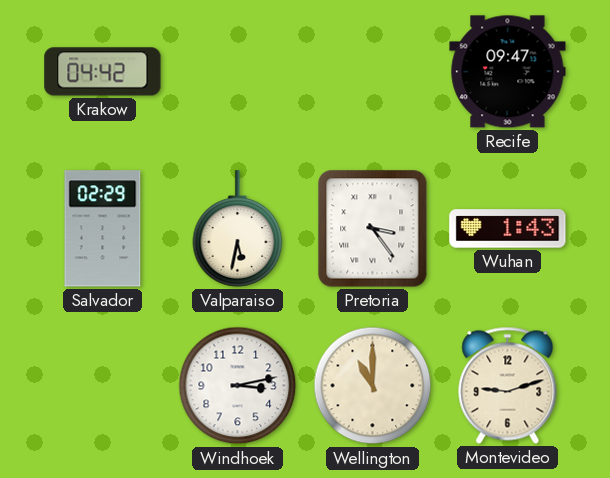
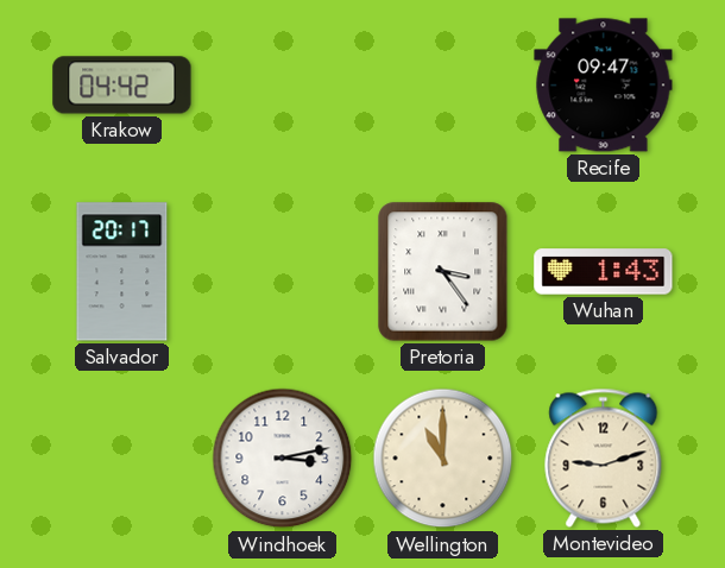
Salvador: 02:29 -> 20:17
Valparaiso: 5:32 -> none
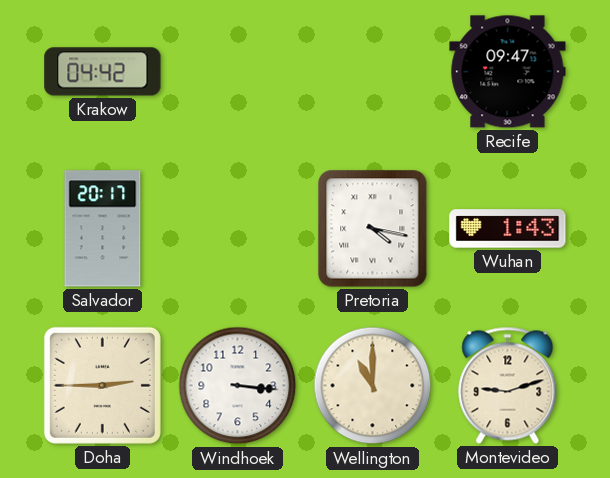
Pretoria: 3:24 -> 4:17
Doha: none -> 2:45
Windhoek: 3:13 -> 3:16
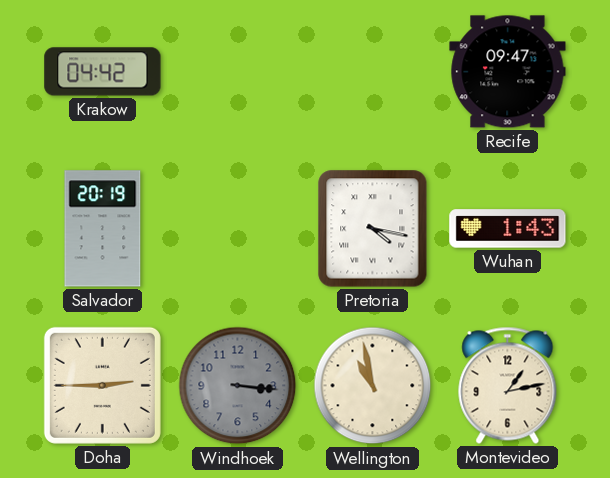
Salvador: 20:17 -> 20:19
Windhoek dial: white -> grey
Wellington: 11:00 -> 10:58
Montevideo: 9:12 -> 1:13
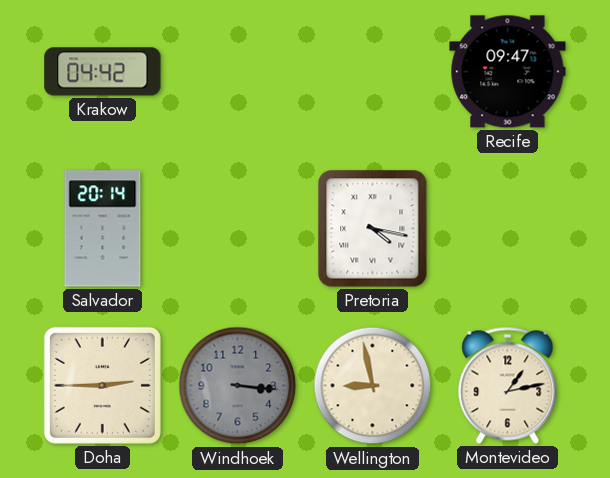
Salvador: 20:19 -> 20:14
Wuhan: 1:43 -> none
Wellington: 10:58 -> 8:58
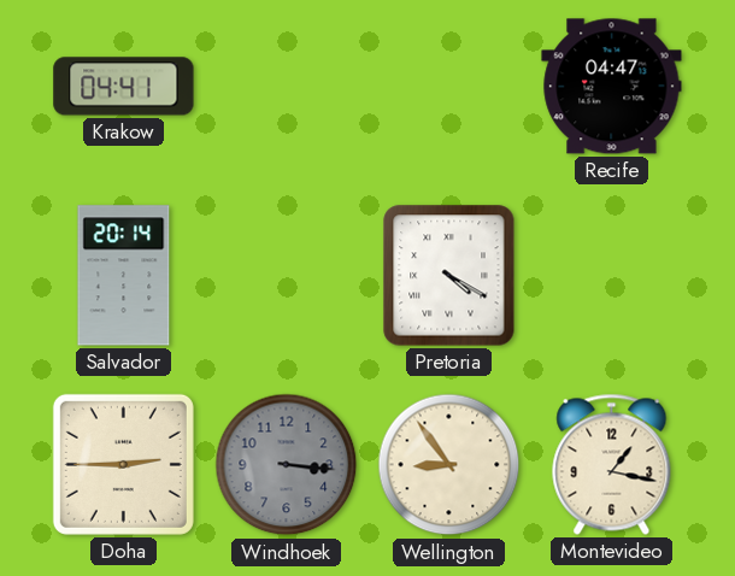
Krakow: 04:42 -> 04:41
Recife: 09:47 -> 04:47
Pretoria: 4:17 -> 4:20
Wellington: 8:58 -> 8:54
Montevideo: 1:13 -> 1:17
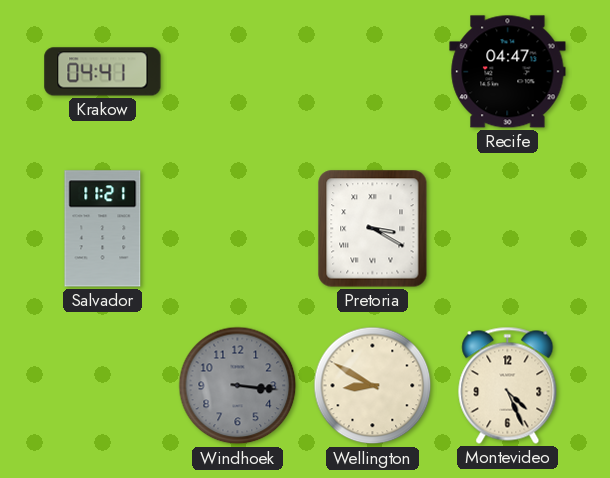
Salvador: 20:14 -> 11:21
Pretoria: 4:20 -> 3:20
Doha: 2:45 -> none
Wellington: 8:54 -> 8:50
Montevideo: 1:17 -> 4:26
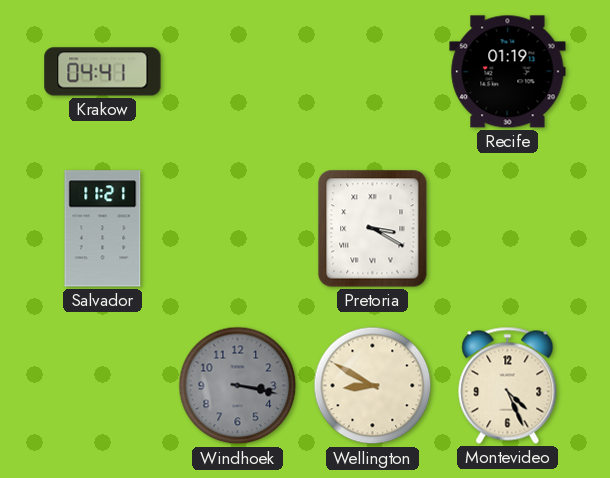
Recife: 04:47 -> 01:19
Windhoek: 3:16 -> 3:17
